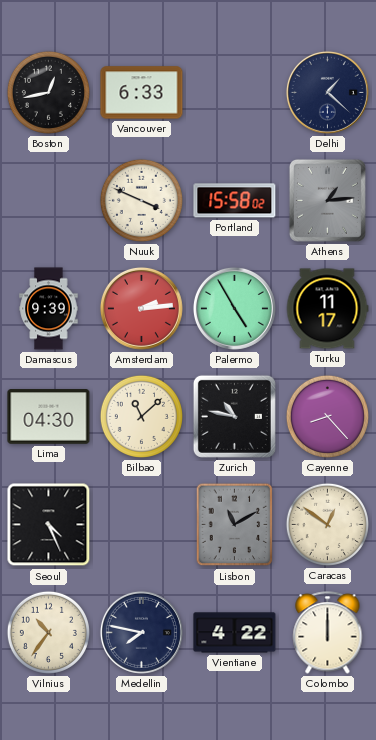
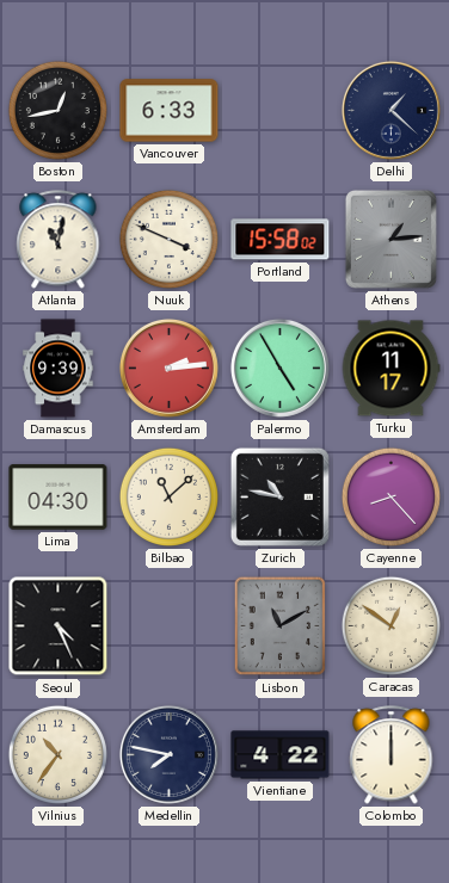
Atlanta: none -> 11:02
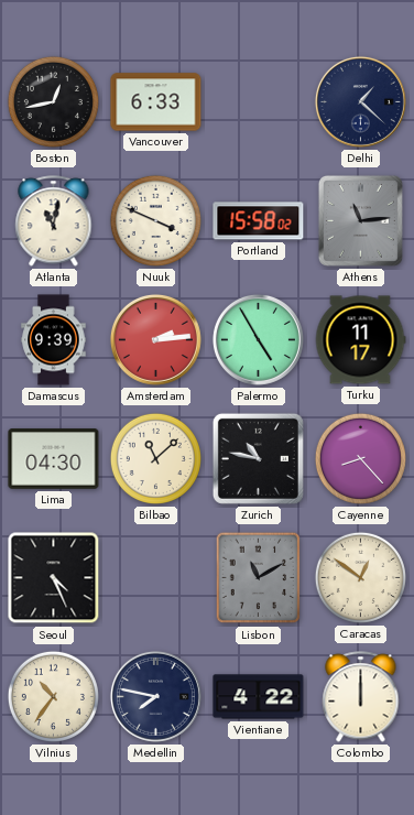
Athens: 1:14 -> 11:14
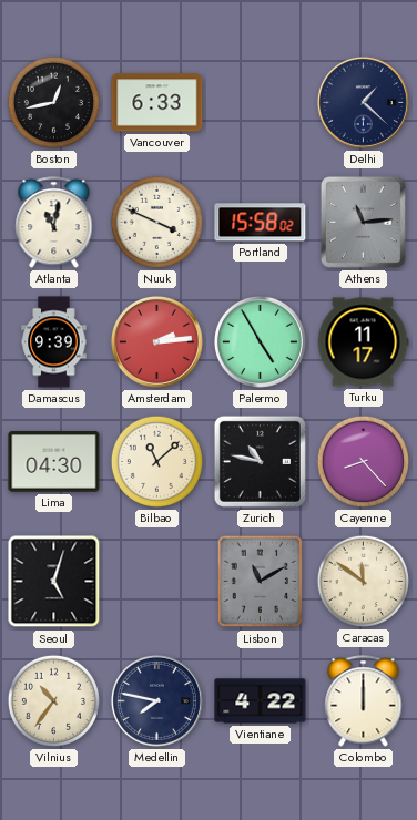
Seoul: 4:26 -> 5:03
Caracas: 12:51 -> 11:51
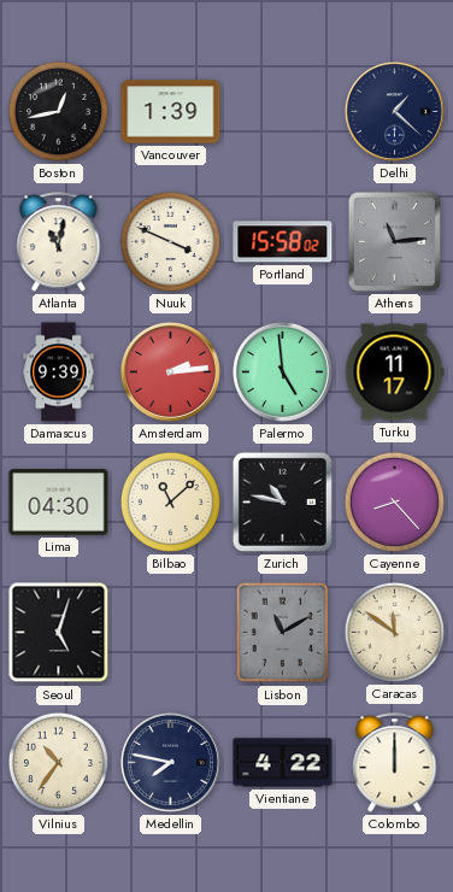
Vancouver: 6:33 -> 1:39
Palermo: 4:55 -> 4:59
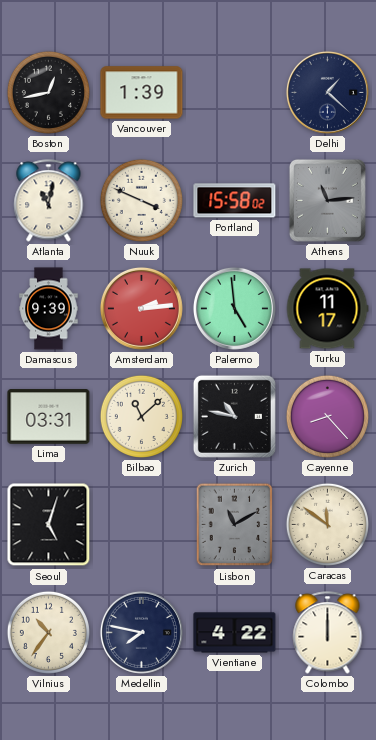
Lima: 04:30 -> 03:31
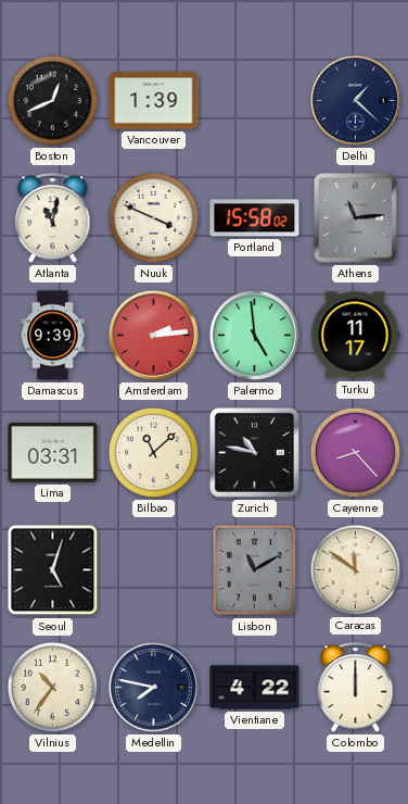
Boston: 12:43 -> 12:41
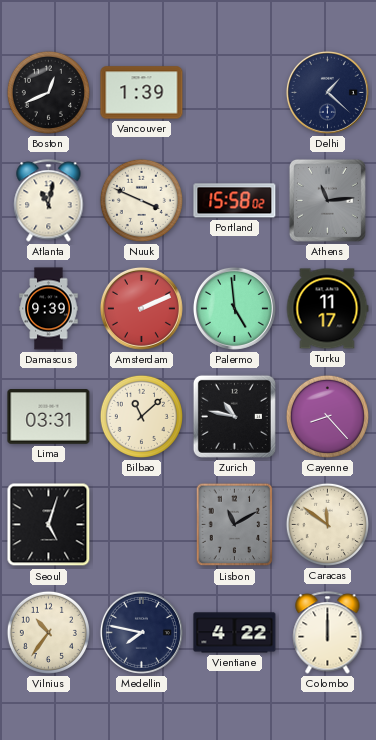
Amsterdam: 2:14 -> 2:11
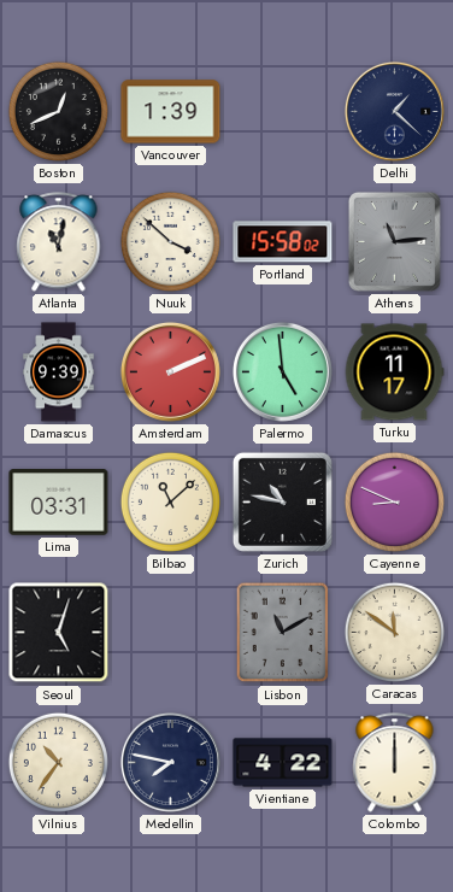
Nuuk: 3:49 -> 3:52
Cayenne: 8:23 -> 8:49
